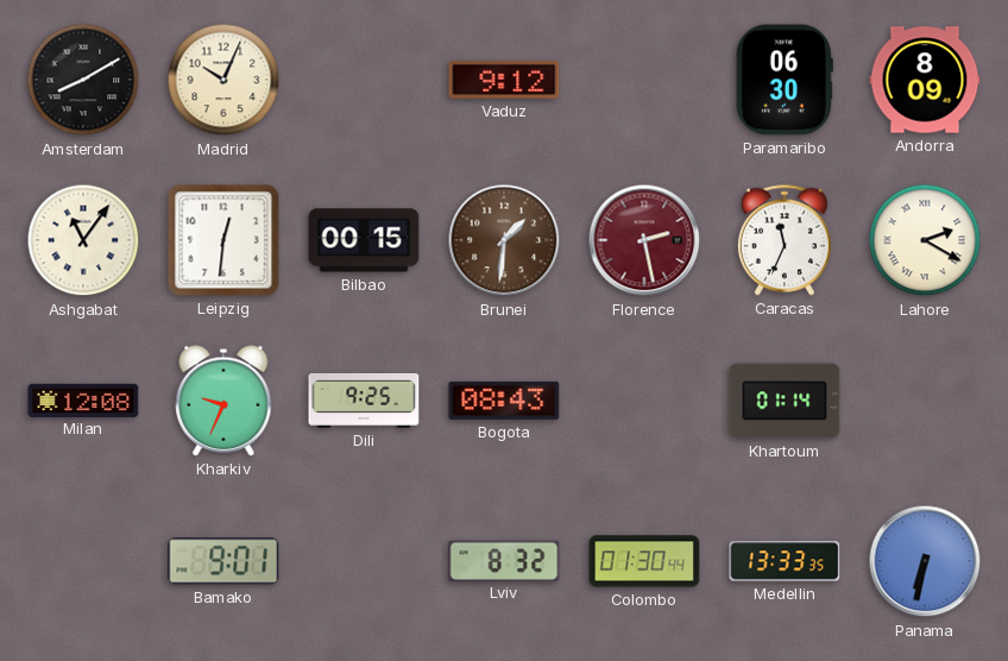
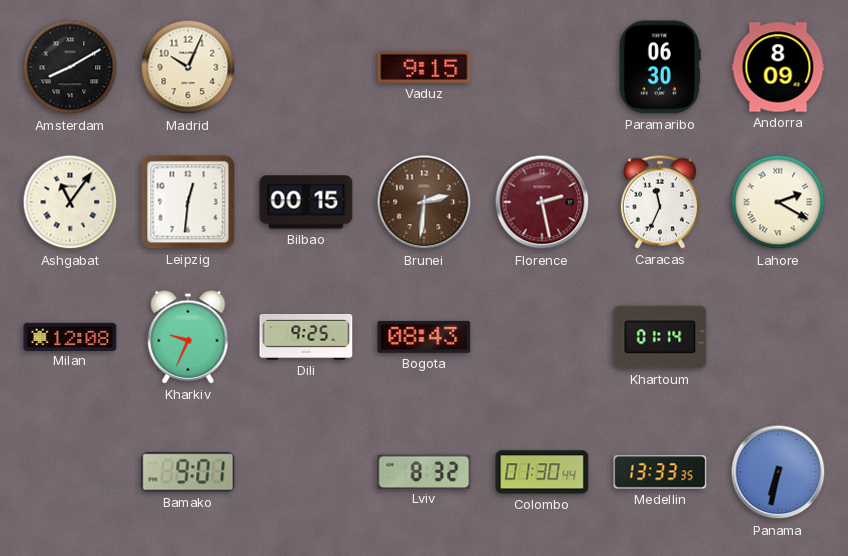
Vaduz: 9:12 -> 9:15
Brunei: 1:31 -> 2:31
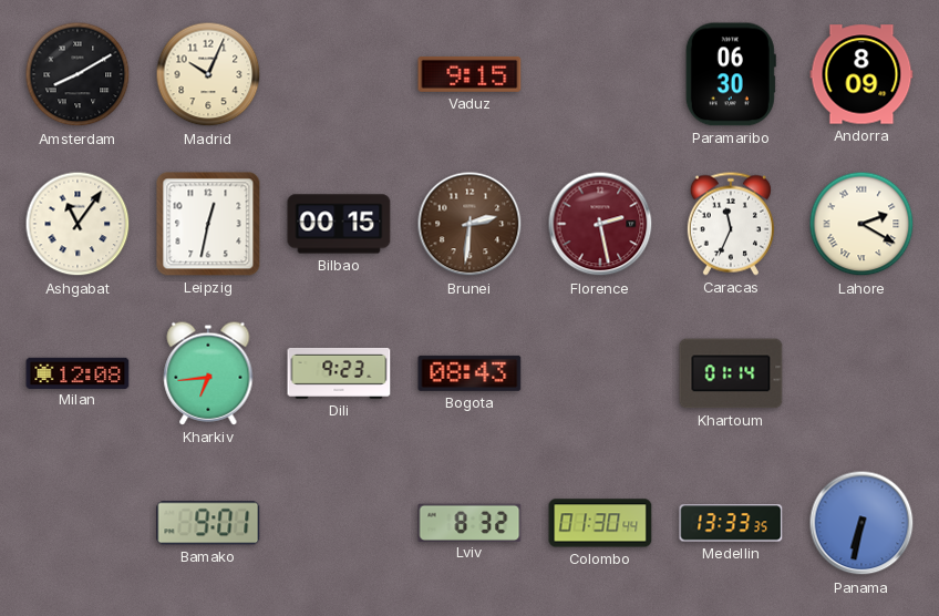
Leipzig: 12:31 -> 12:32
Kharkiv: 9:34 -> 6:44
Dili: 9:25 -> 9:23
